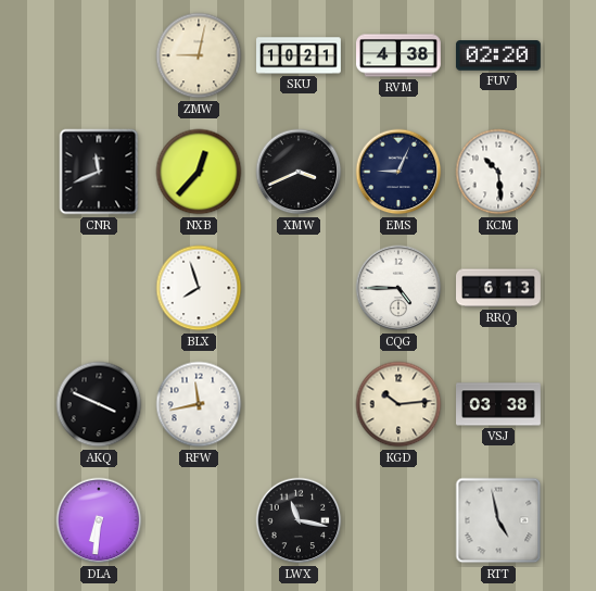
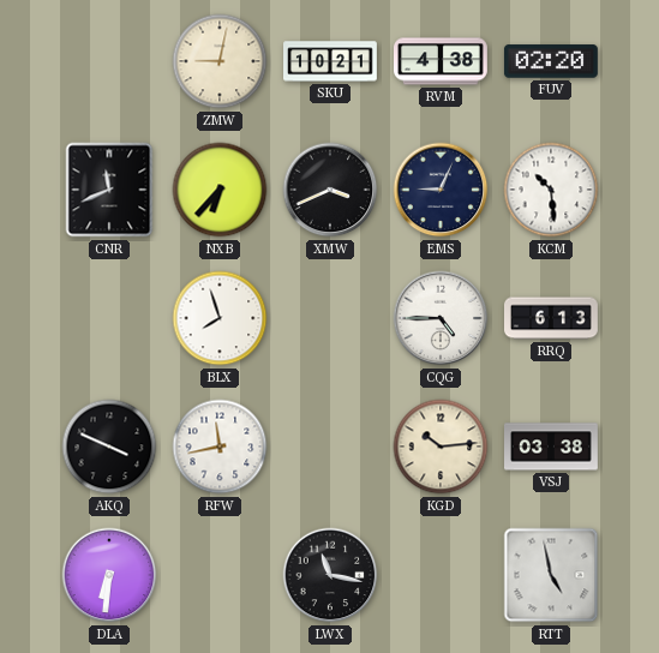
NXB: 12:37 -> 6:37
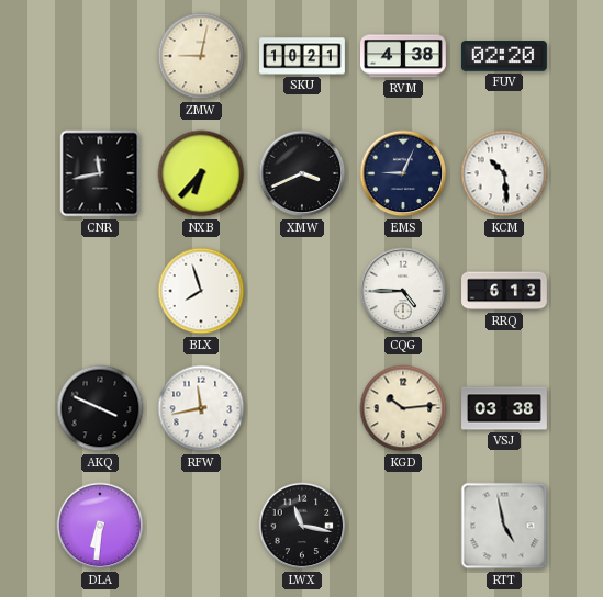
CNR: 11:41 -> 11:43
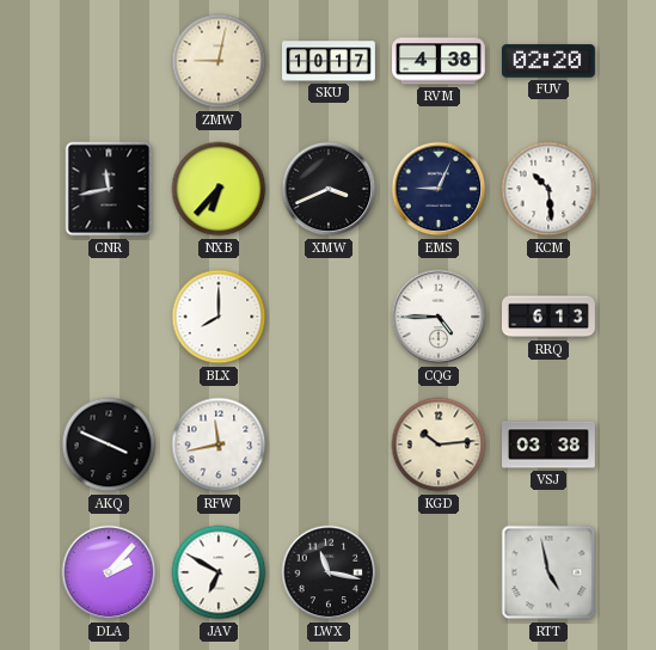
SKU: 10:21 -> 10:17
BLX: 7:57 -> 8:00
DLA: 6:31 -> 2:07
JAV: none -> 6:50
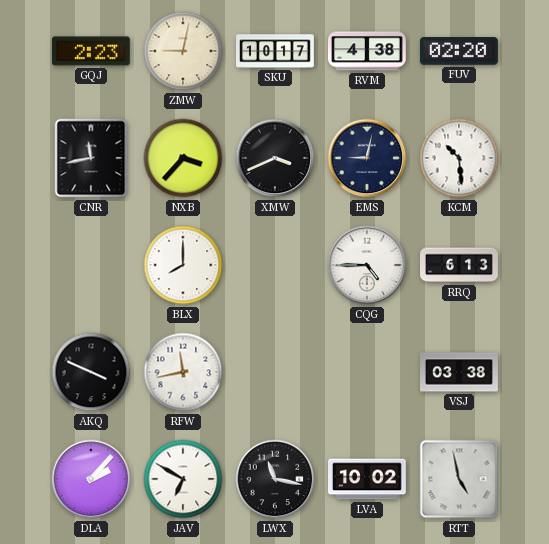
GQJ: none -> 2:23
NXB: 6:37 -> 3:37
EMS: 9:04 -> 9:02
KGD: 10:14 -> none
LVA: none -> 10:02
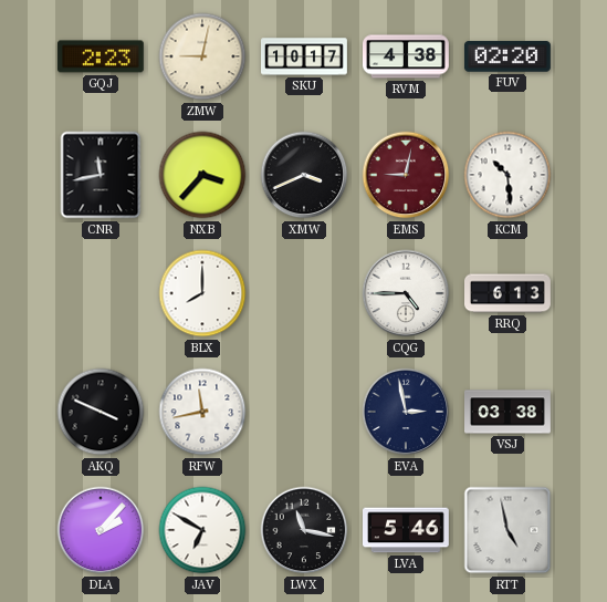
EMS dial: navy -> burgundy
EVA: none -> 2:58
LVA: 10:02 -> 5:46
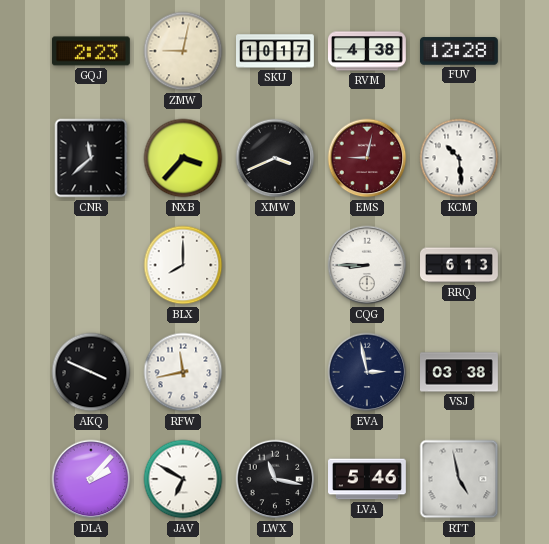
FUV: 02:20 -> 12:28
CNR: 11:43 -> 11:38
CQG: 4:45 -> 8:45
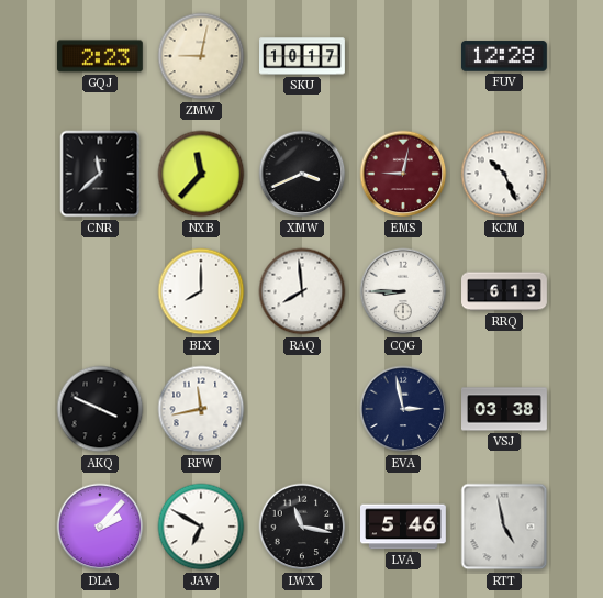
RVM: 4:38 -> none
NXB: 3:37 -> 11:37
KCM: 10:29 -> 10:26
RAQ: none -> 7:59
